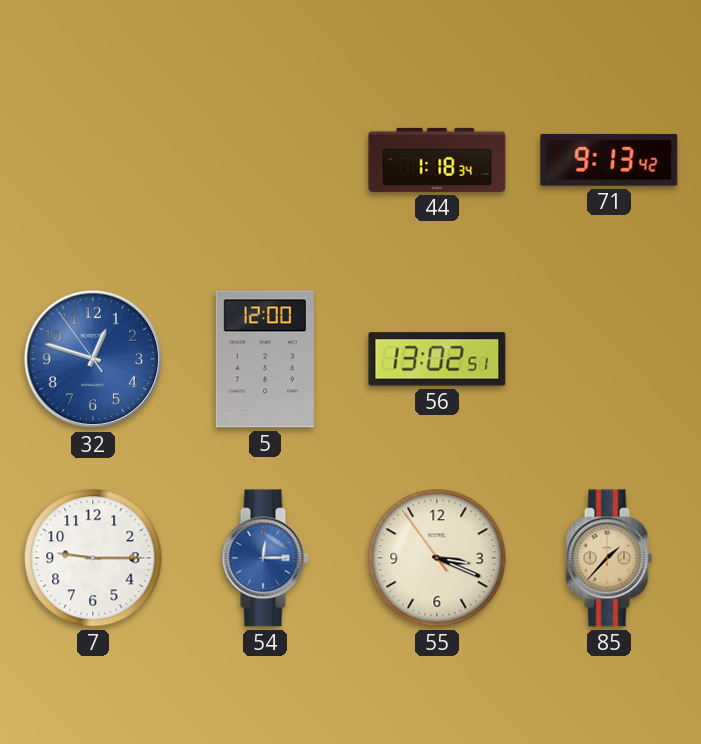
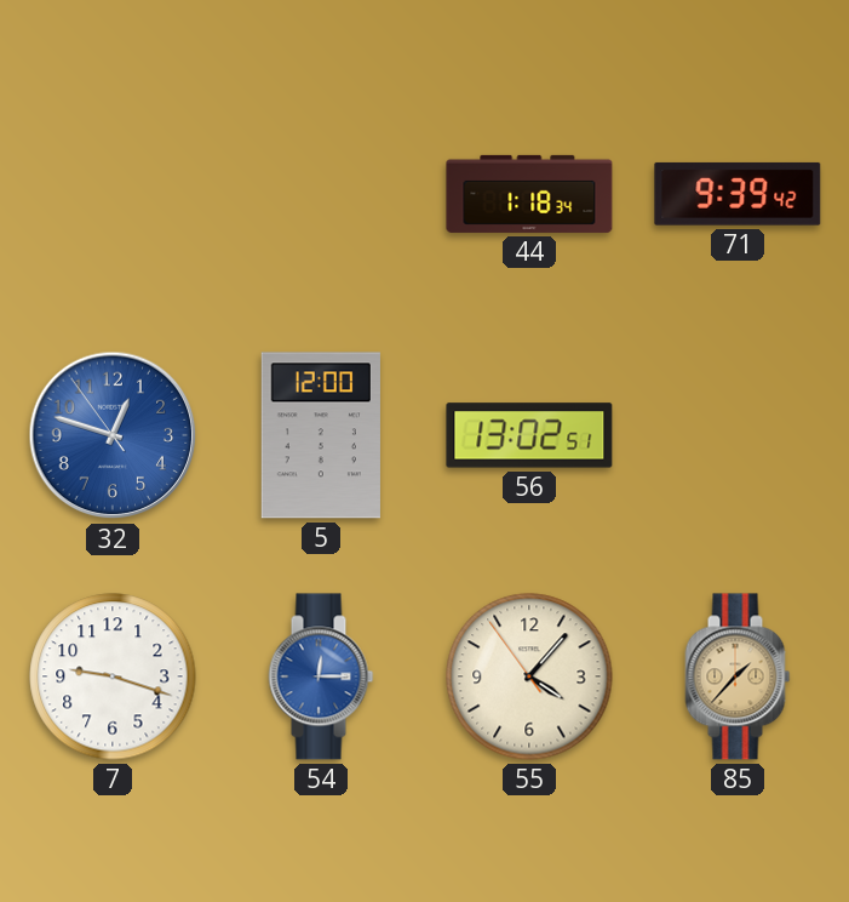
71: 9:13 -> 9:39
7: 9:15 -> 9:18
55: 3:18 -> 4:06
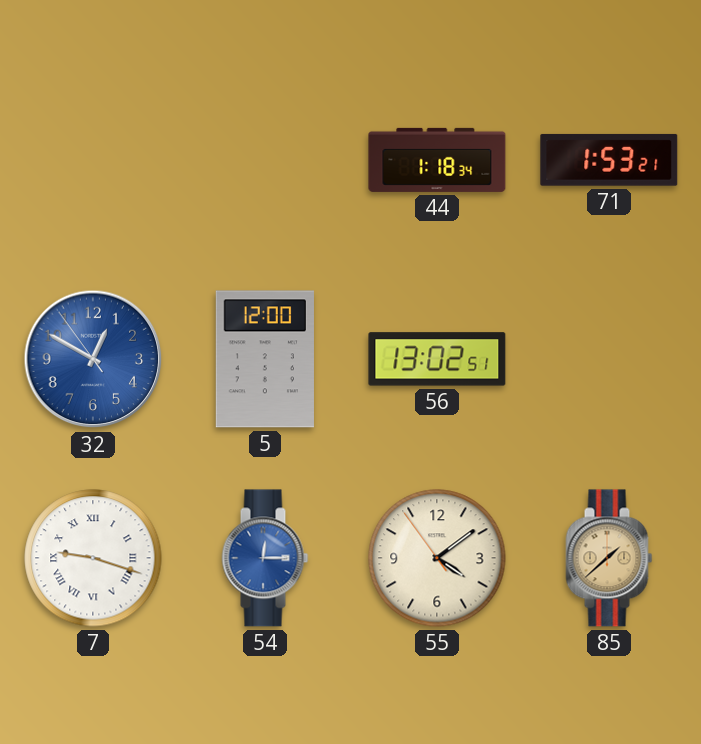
71: 9:39 -> 1:53
32: 12:47 -> 12:49
7 numerals: Arabic -> Roman
55: 4:06 -> 4:08
85: 1:37 -> 1:38
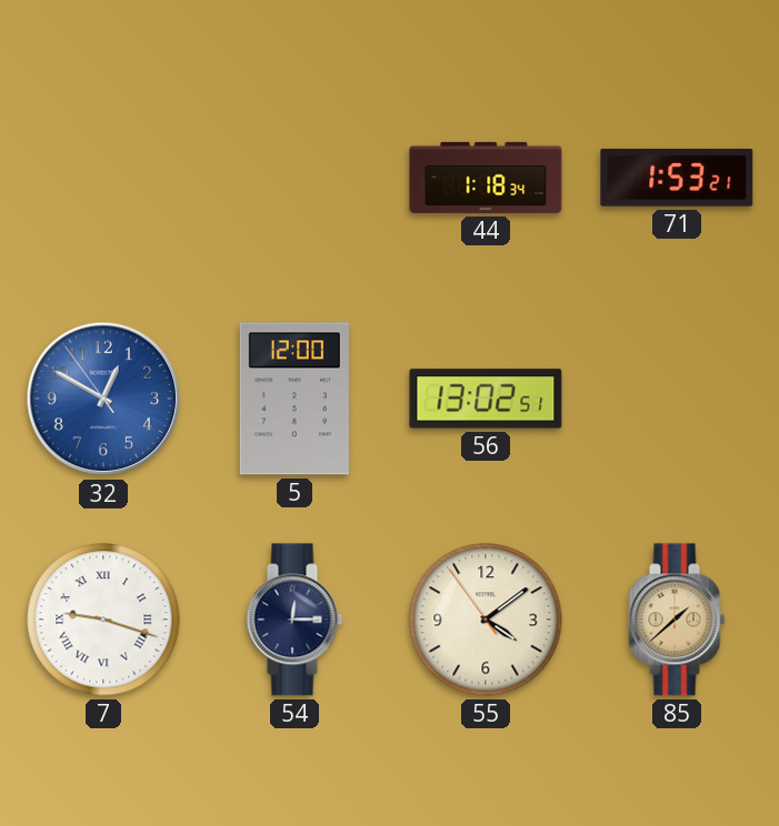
54 dial: blue -> navy
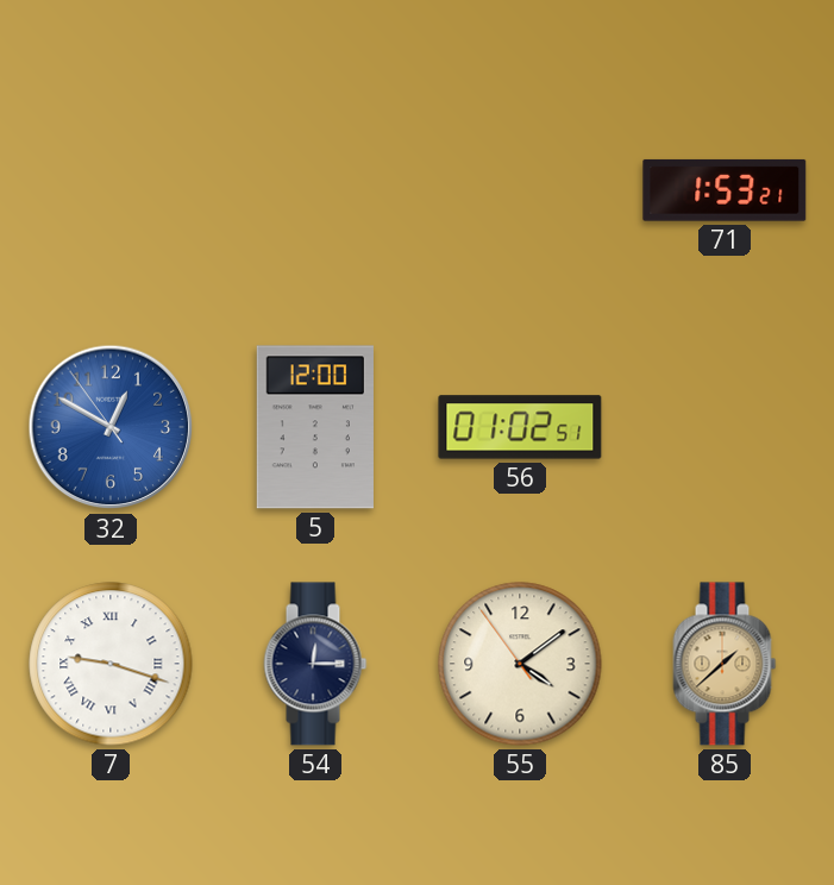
44: 1:18 -> none
56: 13:02 -> 01:02
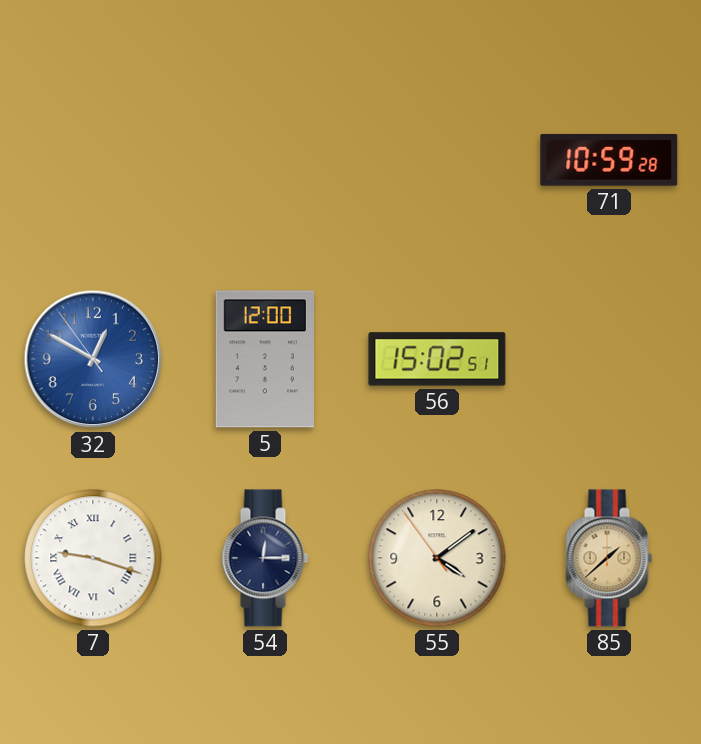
71: 1:53 -> 10:59
56: 01:02 -> 15:02
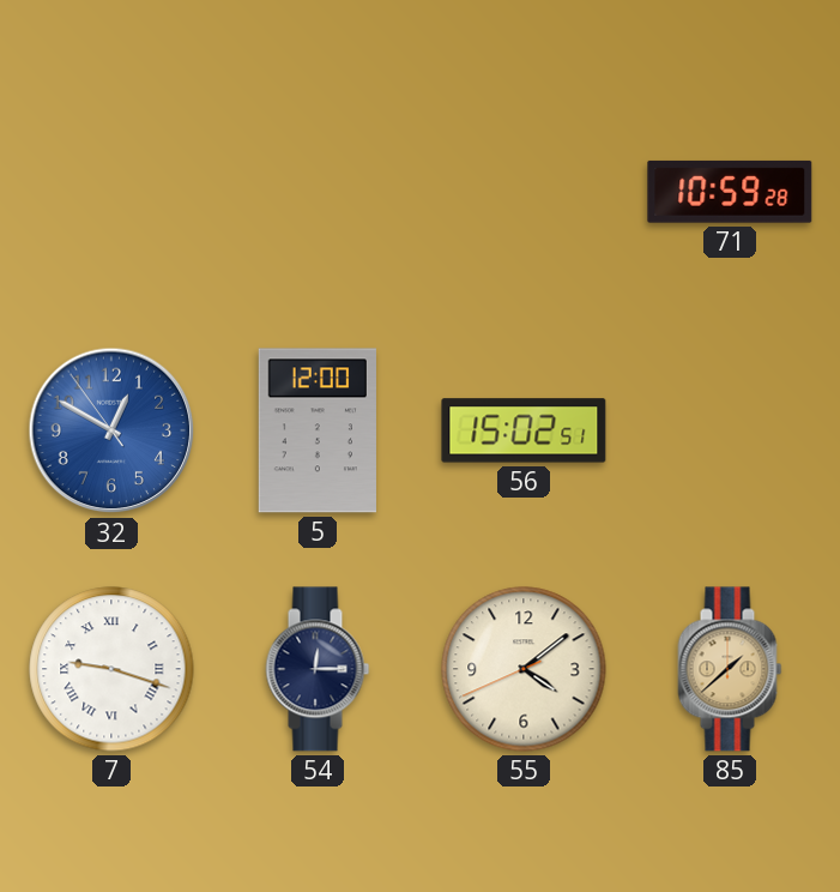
55: 4:08:54 -> 4:08:41
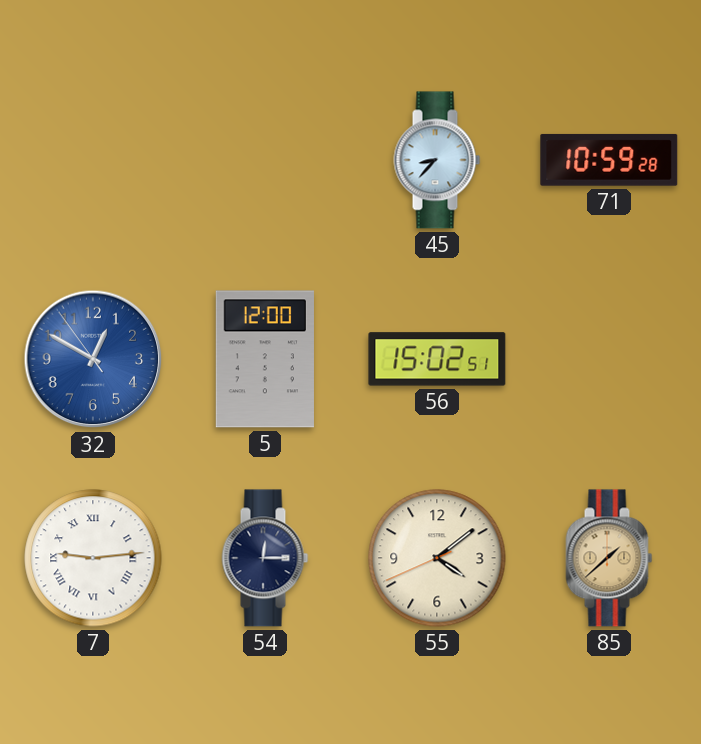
45: none -> 8:37
7: 9:18 -> 9:14
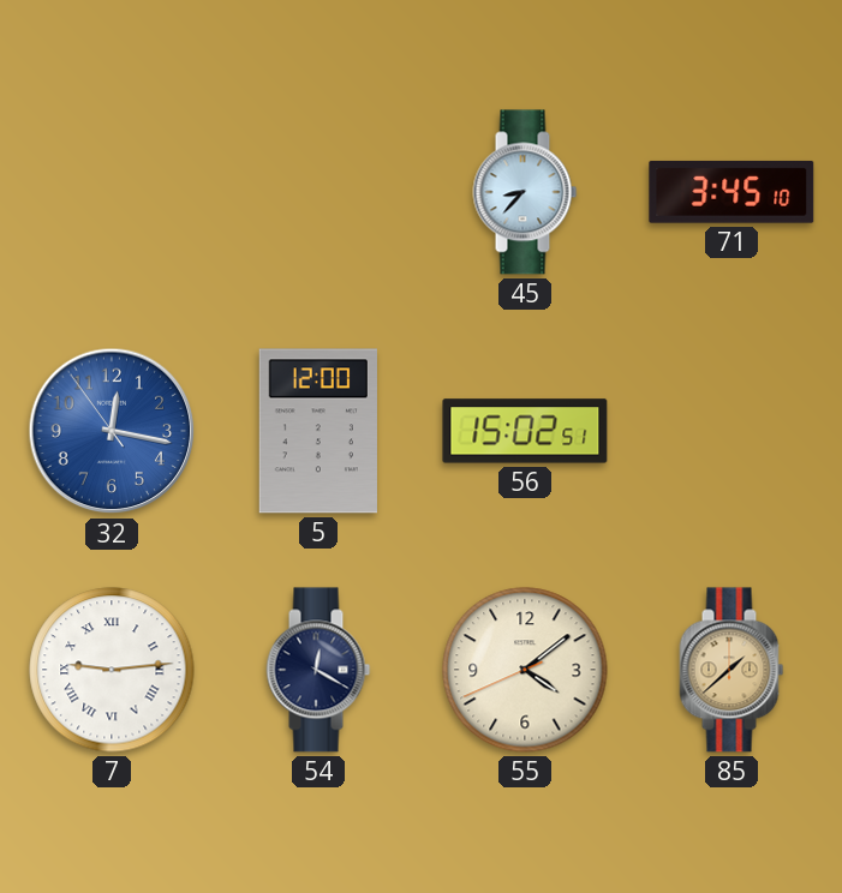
71: 10:59 -> 3:45
32: 12:49 -> 12:16
54: 12:15 -> 12:20
